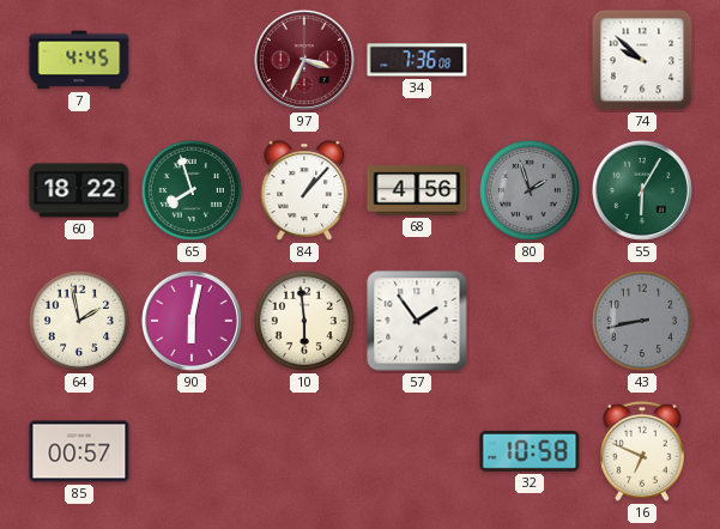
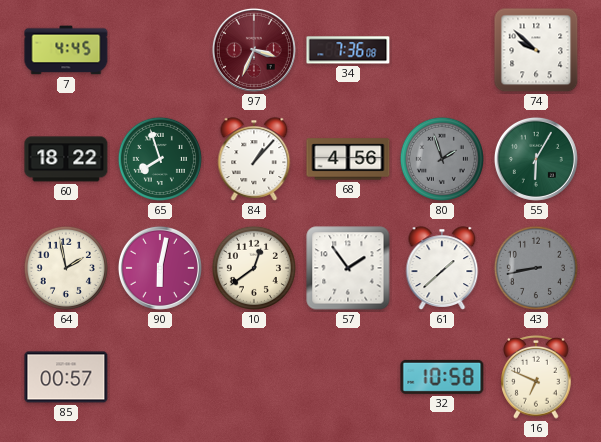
10: 5:59 -> 12:39
61: none -> 1:38
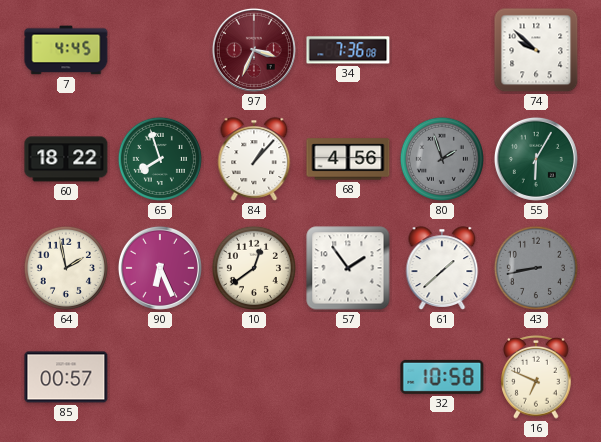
90: 6:02 -> 6:26
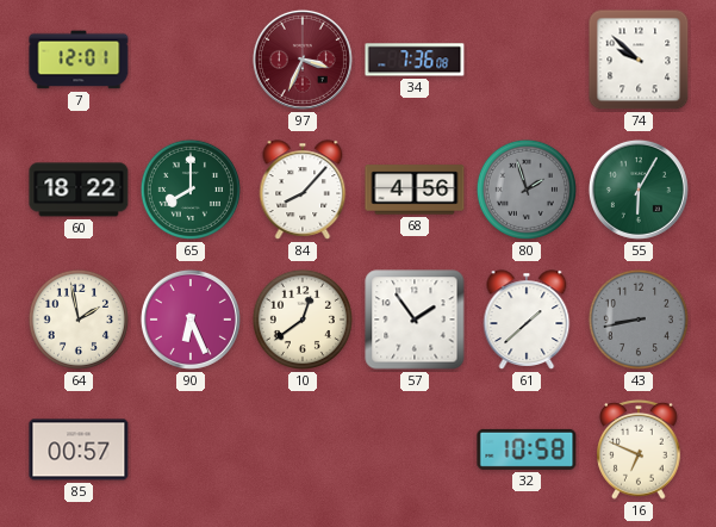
7: 4:45 -> 12:01
65: 7:57 -> 8:00
84: 1:07 -> 8:07
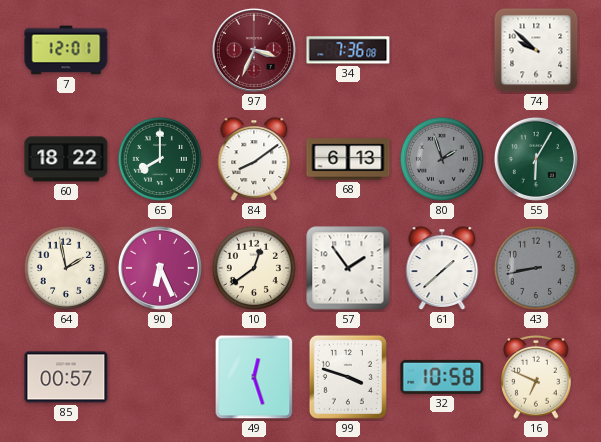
84: 8:07 -> 8:09
68: 4:56 -> 6:13
49: none -> 12:27
99: none -> 3:48
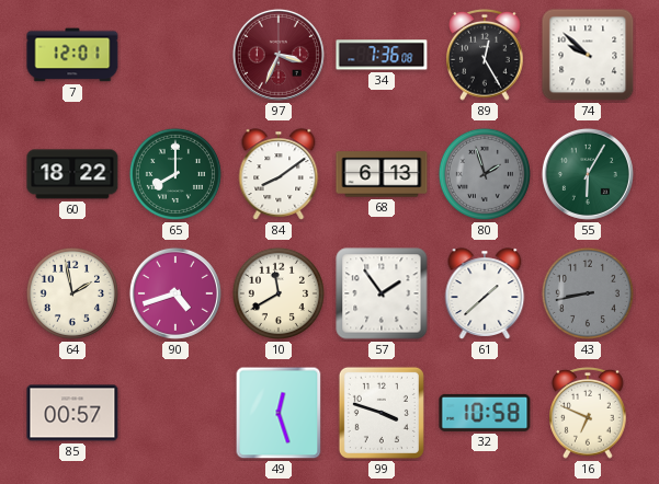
89: none -> 12:25
90: 6:26 -> 4:42
10: 12:39 -> 11:40
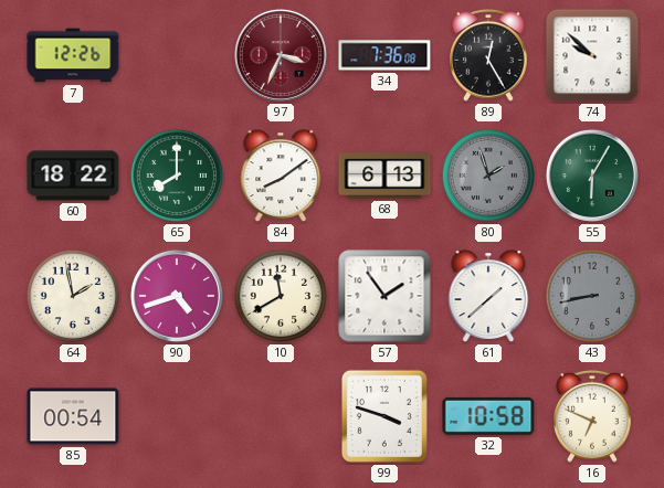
7: 12:01 -> 12:26
85: 00:57 -> 00:54
49: 12:27 -> none
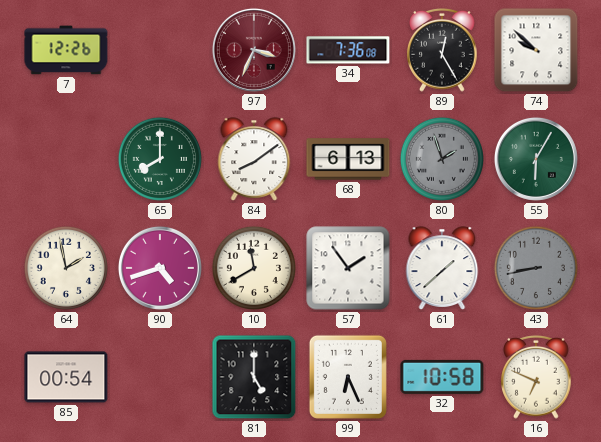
60: 18:22 -> none
81: none -> 5:00
99: 3:48 -> 6:26
